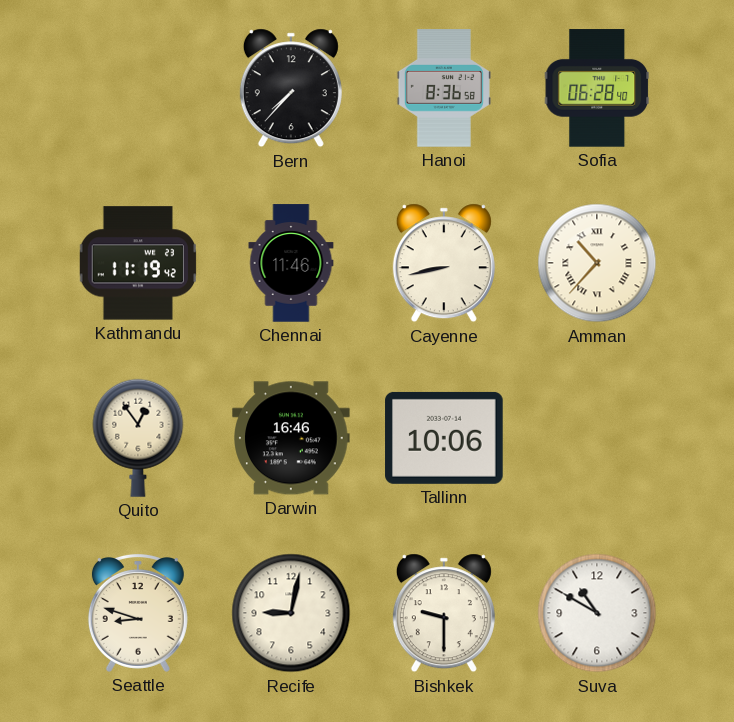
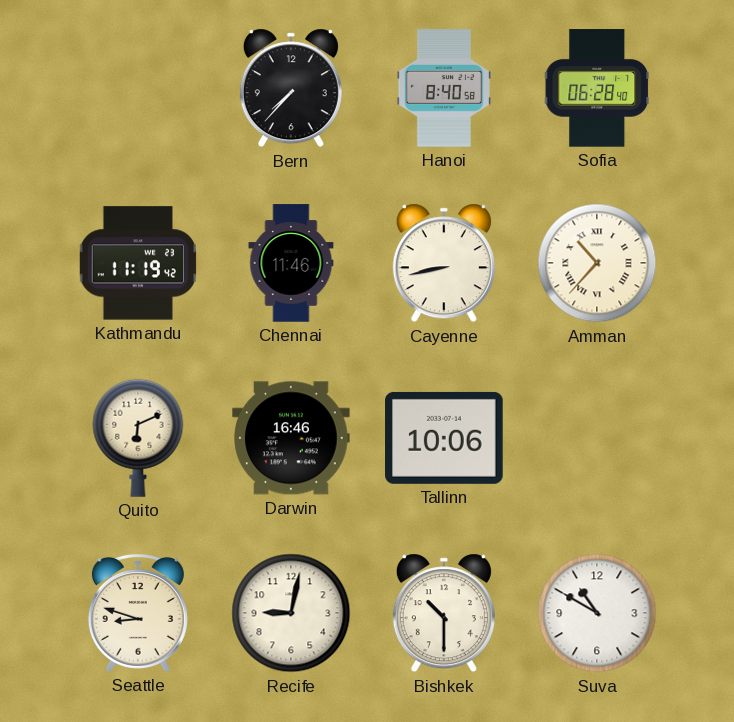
Hanoi: 8:36 -> 8:40
Quito: 12:54 -> 6:11
Bishkek: 9:30 -> 10:30
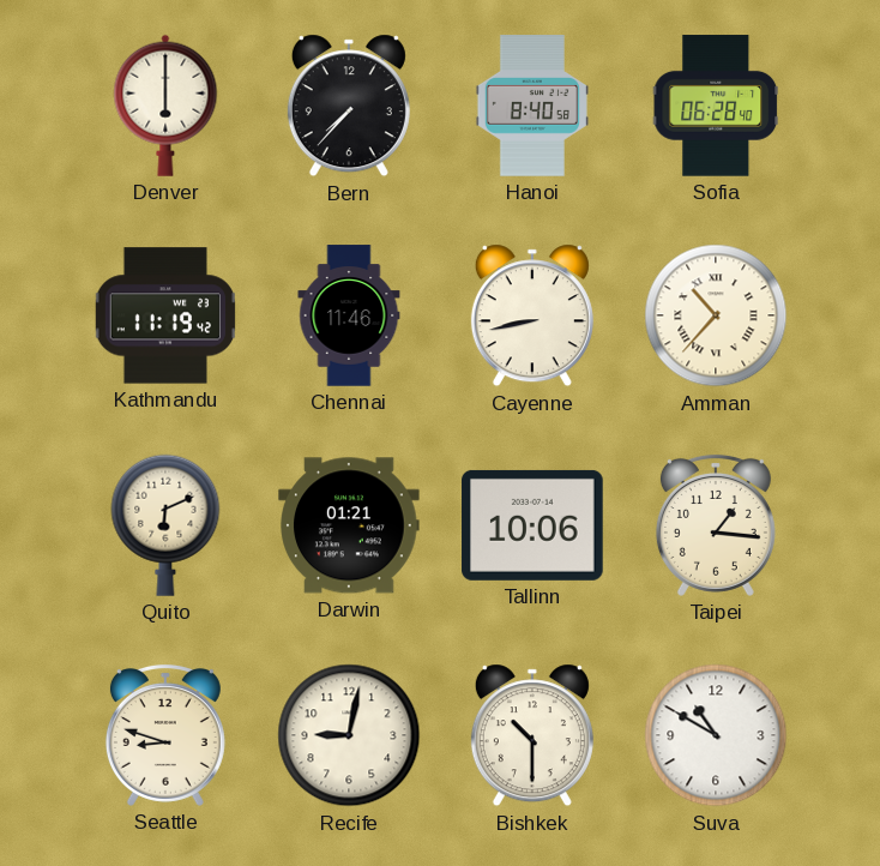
Denver: none -> 6:00
Darwin: 16:46 -> 01:21
Taipei: none -> 1:16
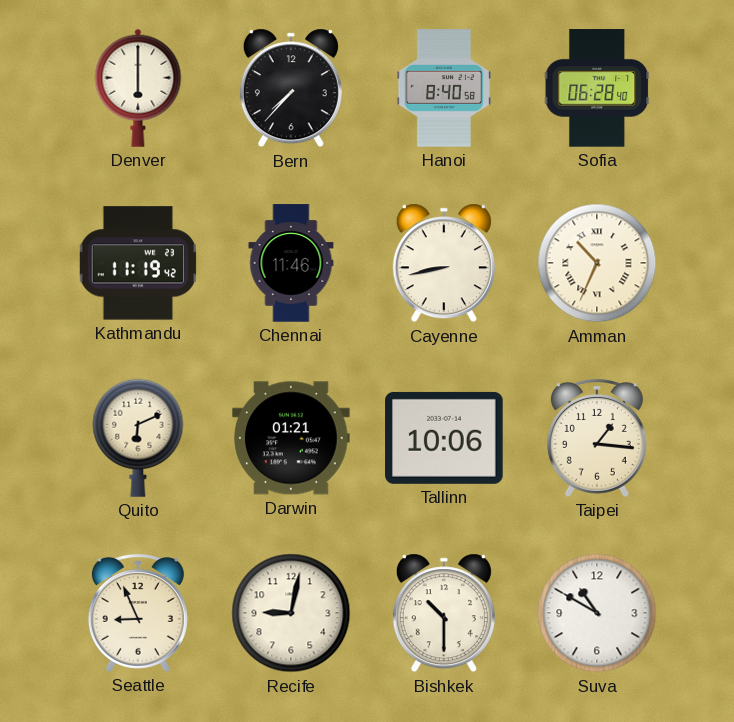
Amman: 10:37 -> 10:34
Seattle: 8:48 -> 8:56
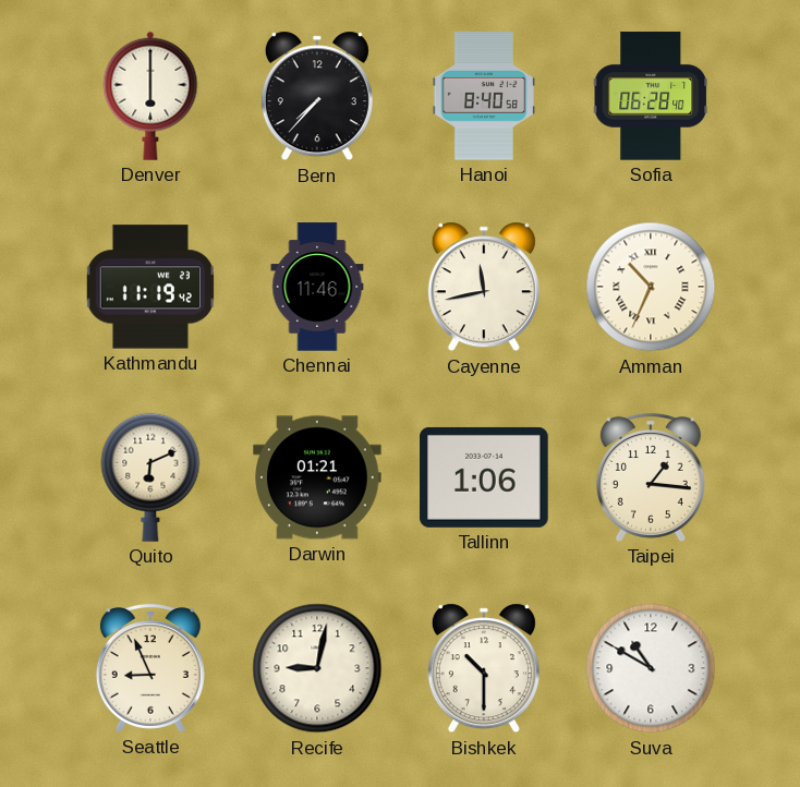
Cayenne: 8:43 -> 11:43
Tallinn: 10:06 -> 1:06
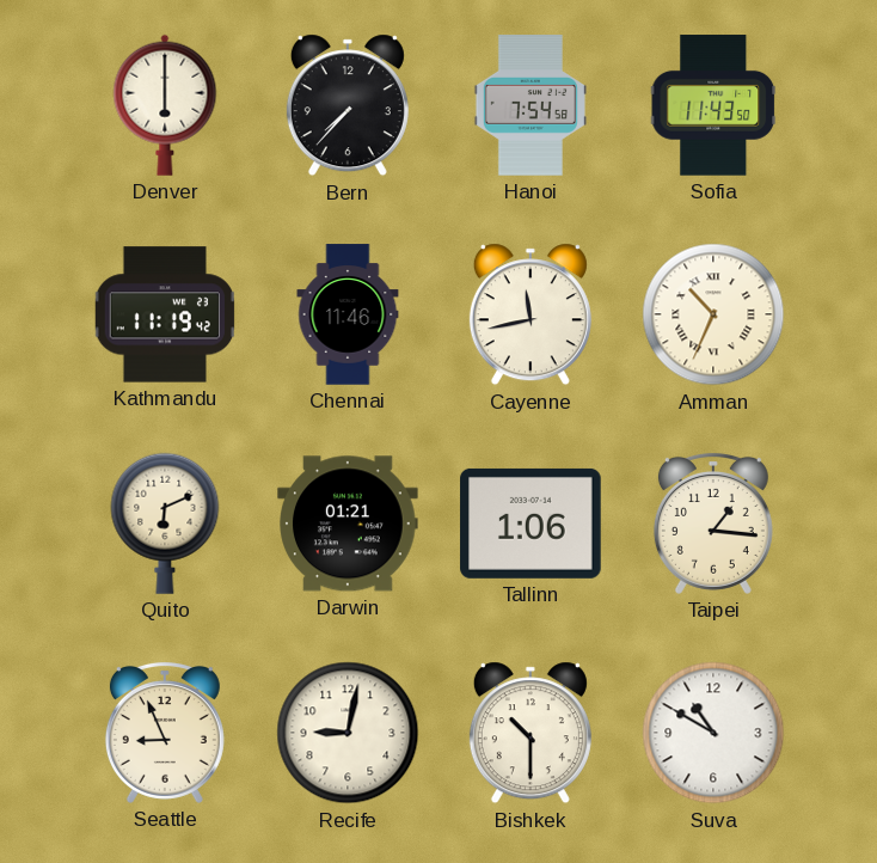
Hanoi: 8:40 -> 7:54
Sofia: 06:28 -> 11:43
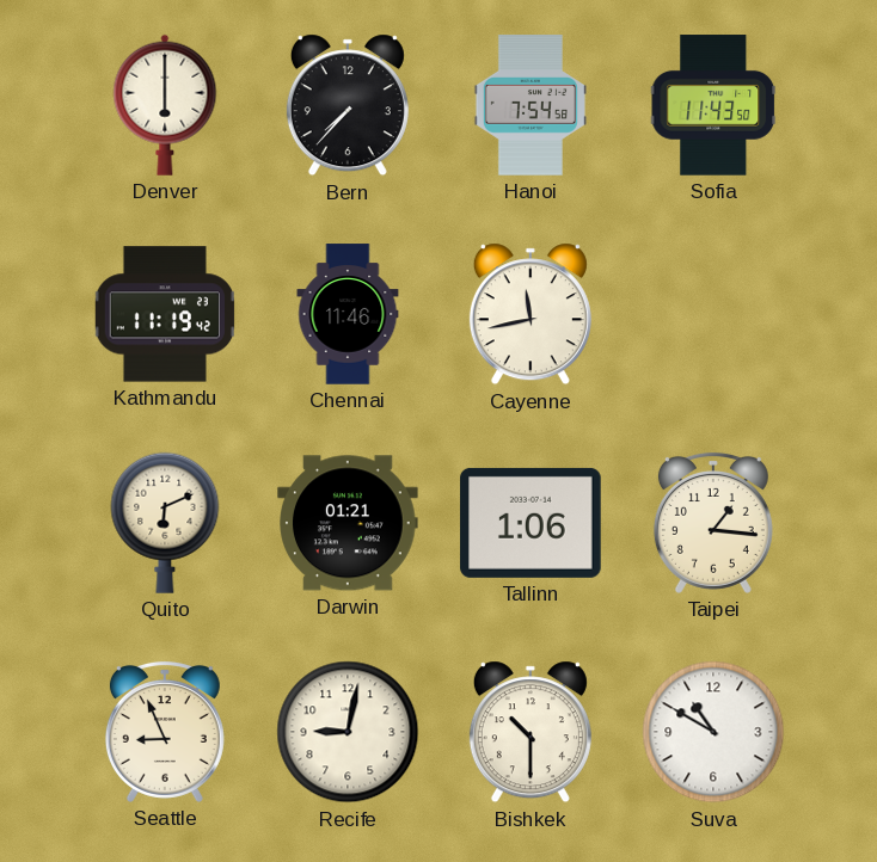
Amman: 10:34 -> none
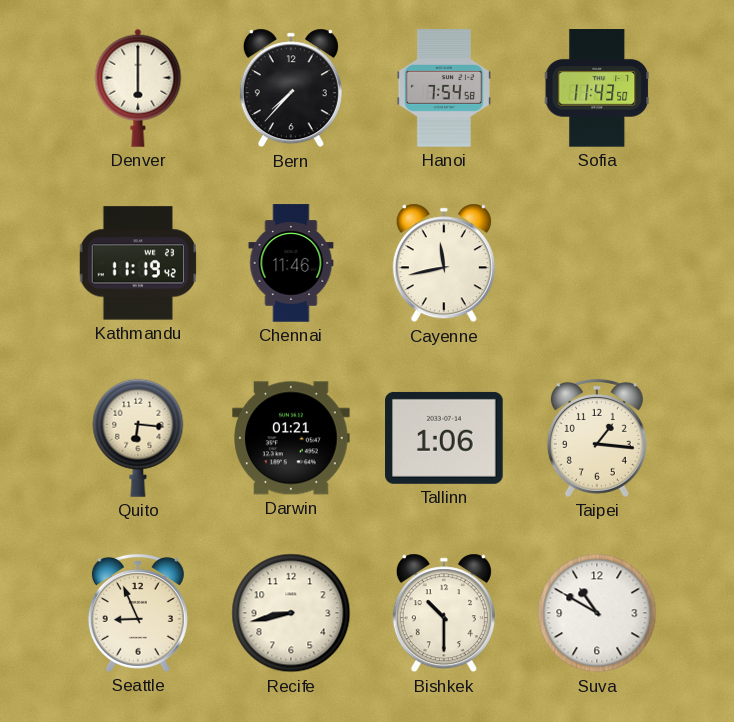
Quito: 6:11 -> 6:16
Recife: 9:02 -> 8:43
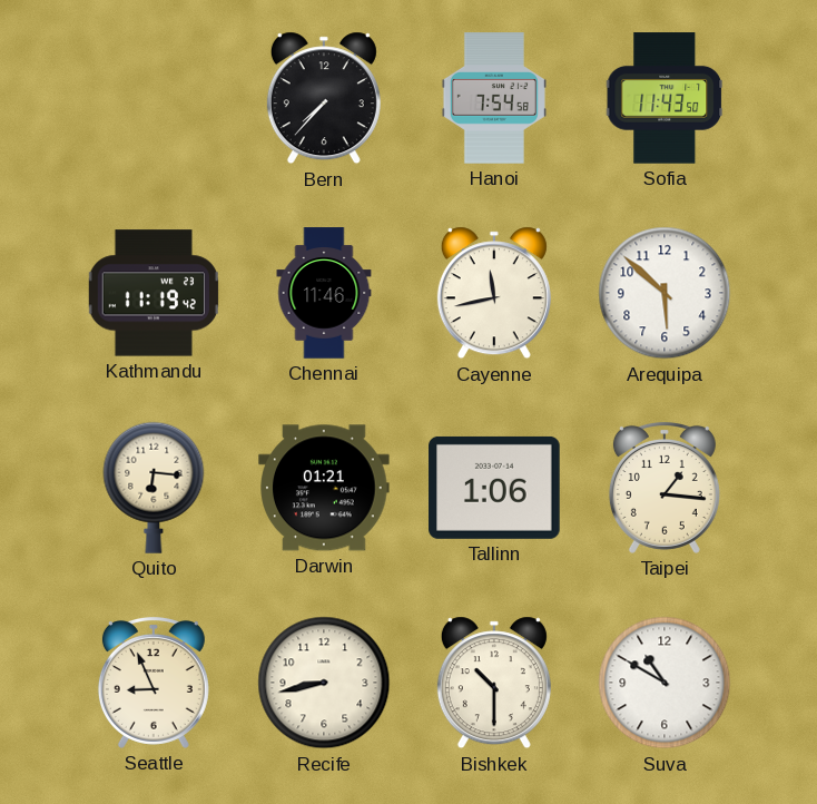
Denver: 6:00 -> none
Arequipa: none -> 5:52
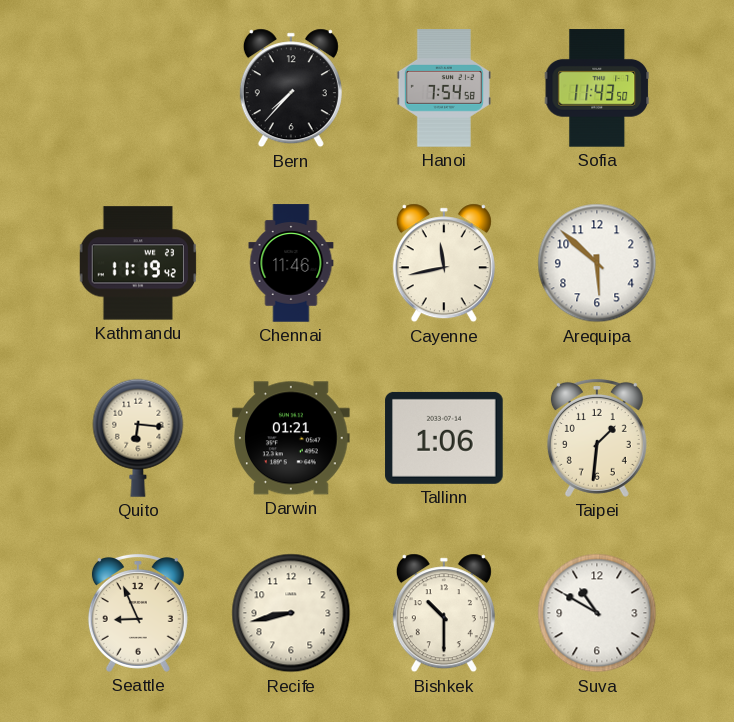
Taipei: 1:16 -> 1:31
